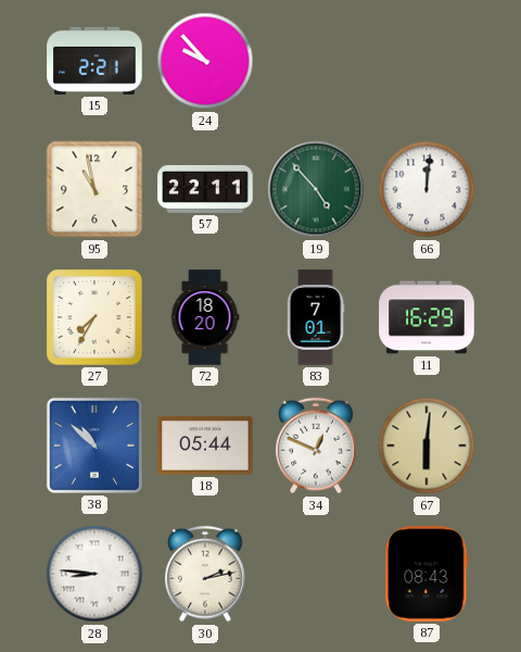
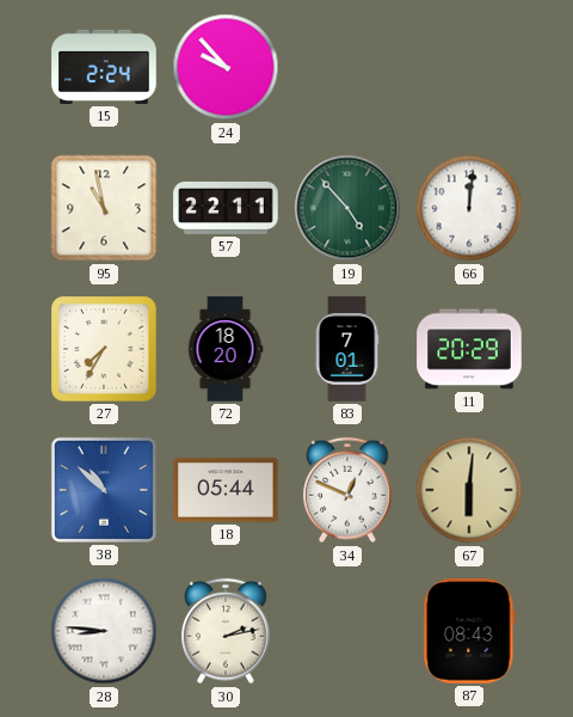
15: 2:21 -> 2:24
11: 16:29 -> 20:29
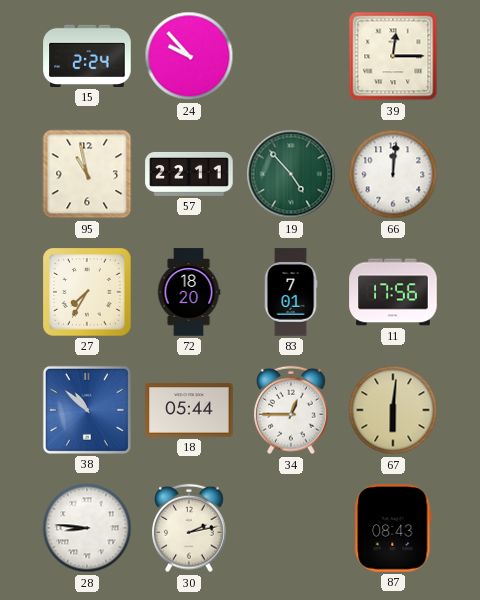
39: none -> 12:15
11: 20:29 -> 17:56
34: 12:49 -> 12:45
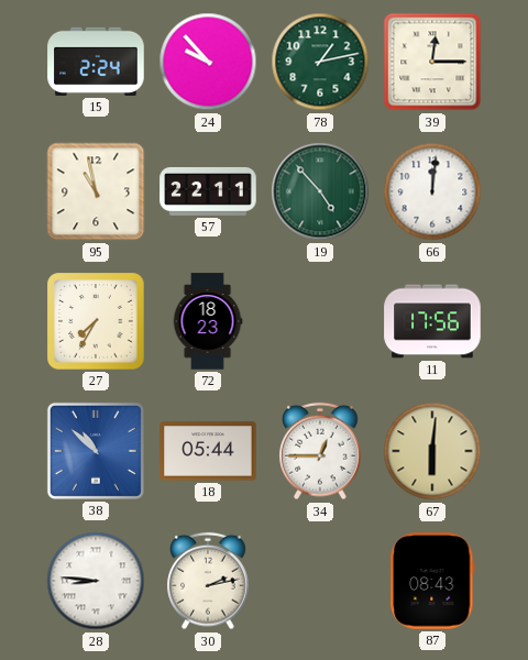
78: none -> 1:13
72: 18:20 -> 18:23
83: 7:01 -> none
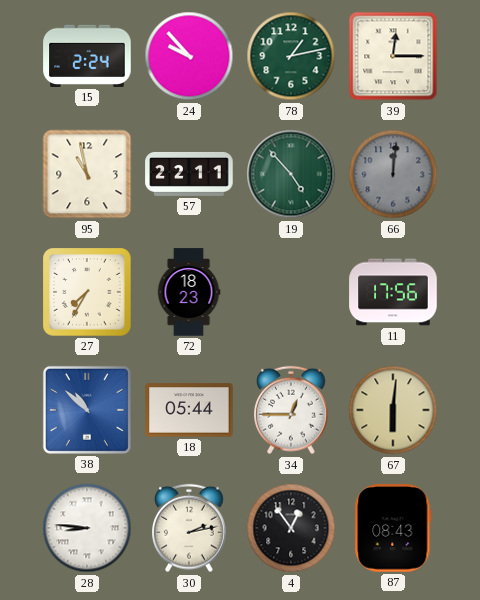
66 dial: white -> grey
4: none -> 12:54
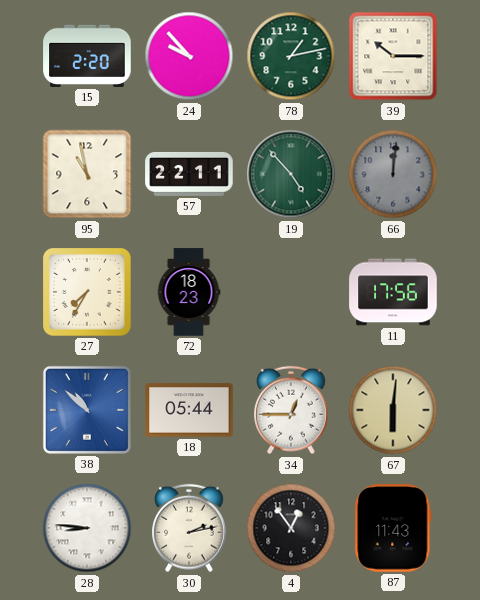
15: 2:24 -> 2:20
39: 12:15 -> 10:15
87: 08:43 -> 11:43
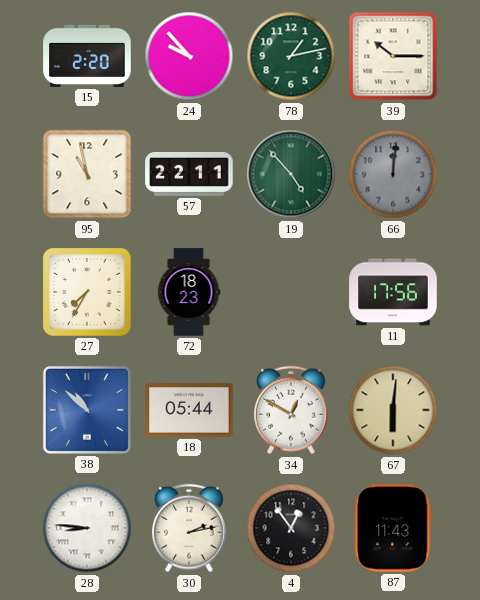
34: 12:45 -> 12:50
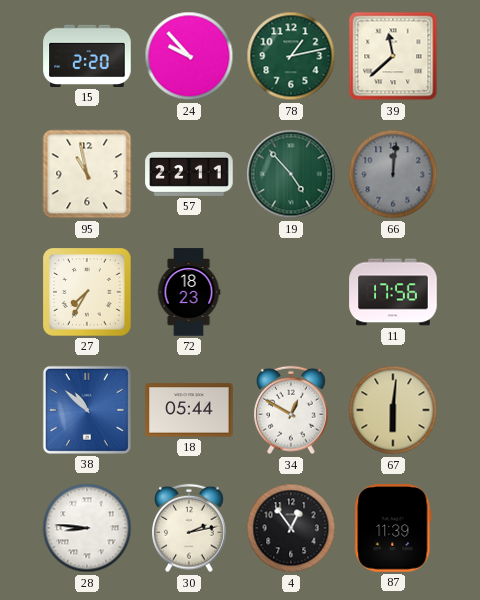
39: 10:15 -> 11:38
87: 11:43 -> 11:39
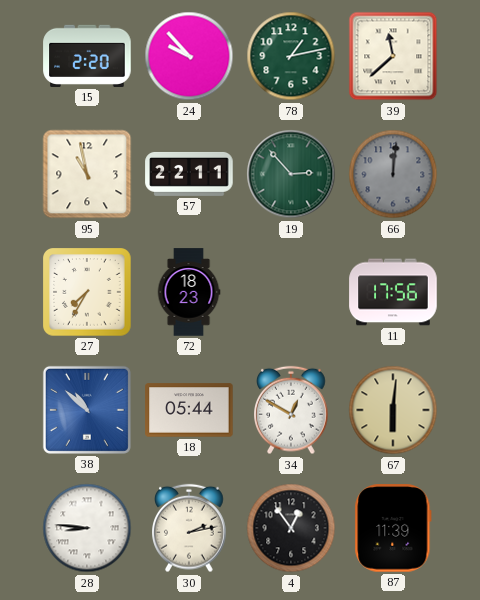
19: 4:53 -> 2:53
